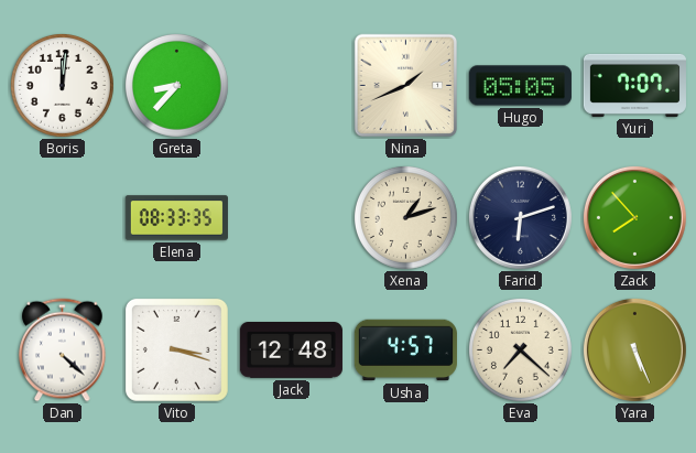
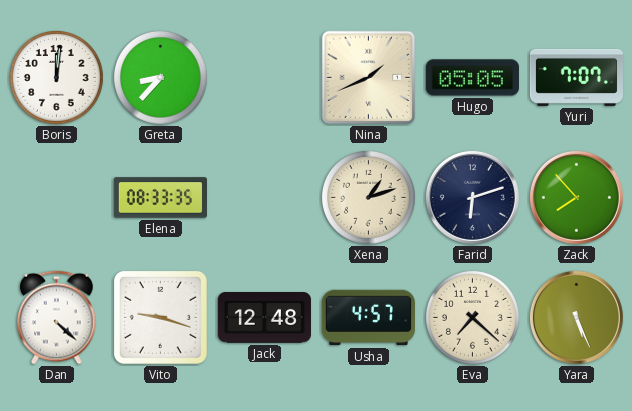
Vito: 3:18 -> 9:18
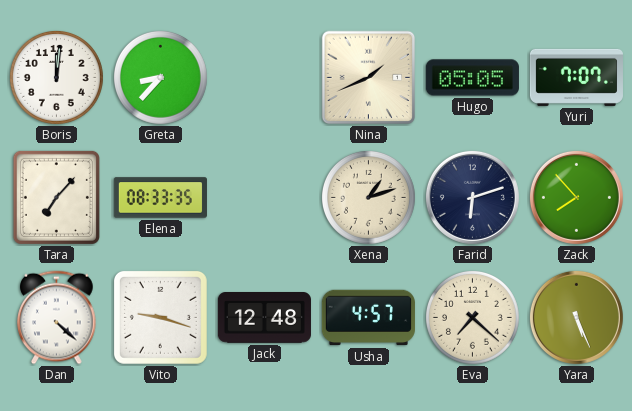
Tara: none -> 7:07
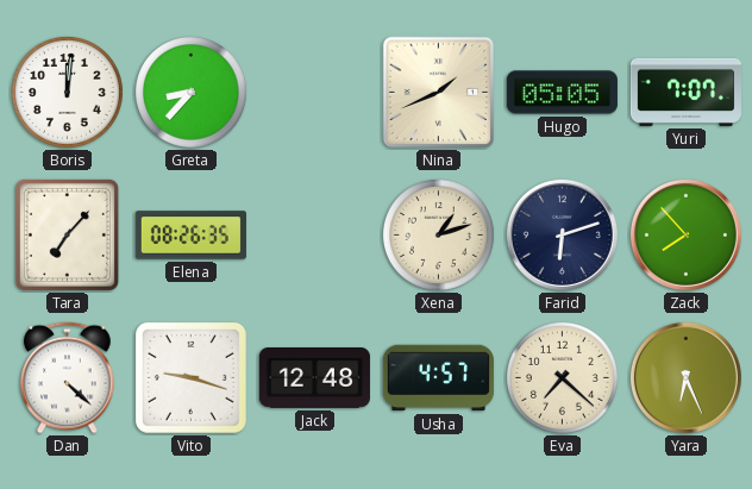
Elena: 08:33 -> 08:26
Yara: 5:26 -> 6:26
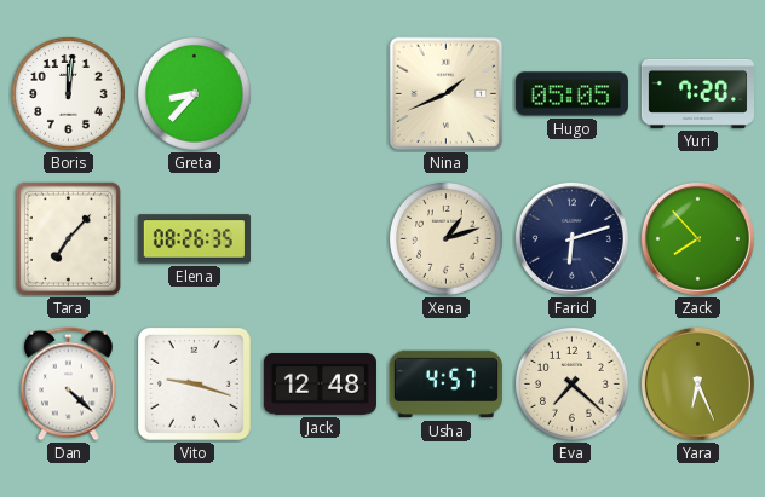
Yuri: 7:07 -> 7:20
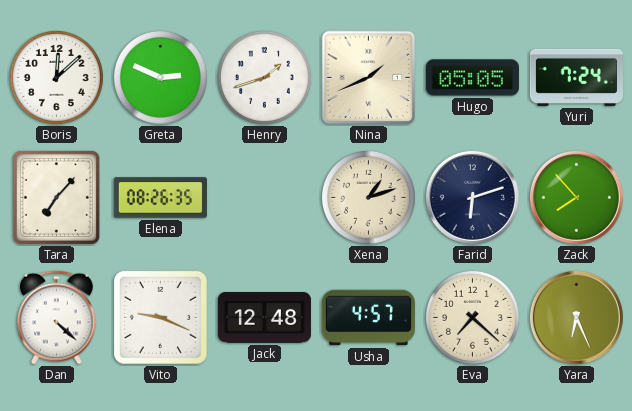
Boris: 12:01 -> 12:08
Greta: 8:37 -> 2:49
Henry: none -> 1:42
Yuri: 7:20 -> 7:24
Vito: 9:18 -> 9:19
